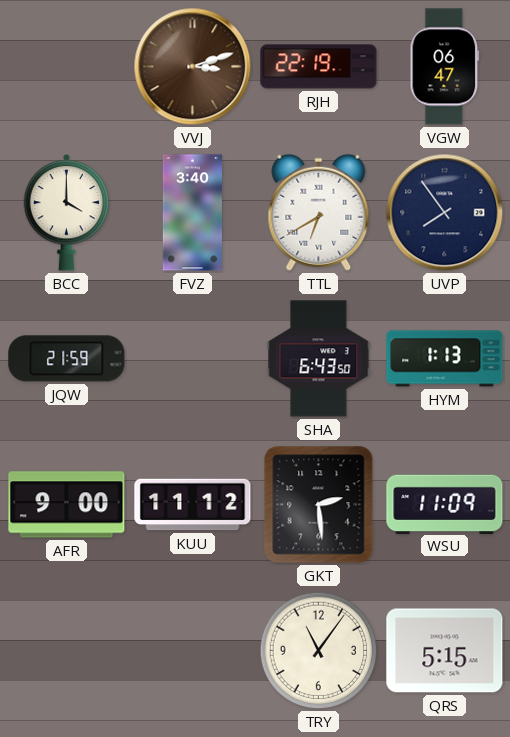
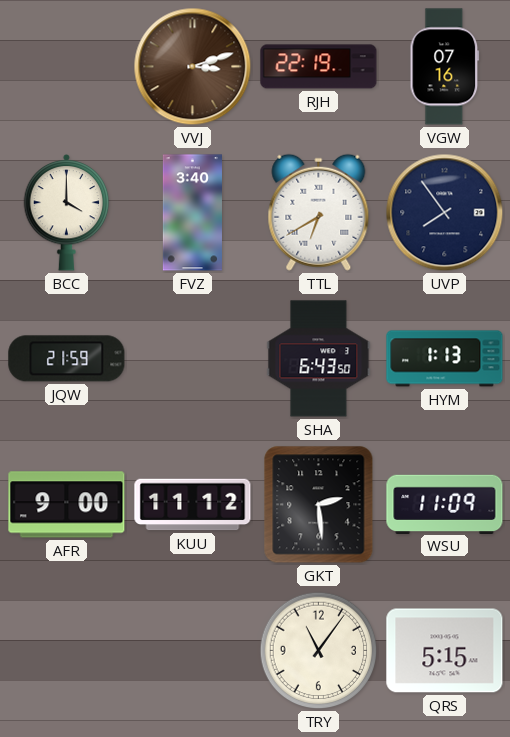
VGW: 06:47 -> 07:16
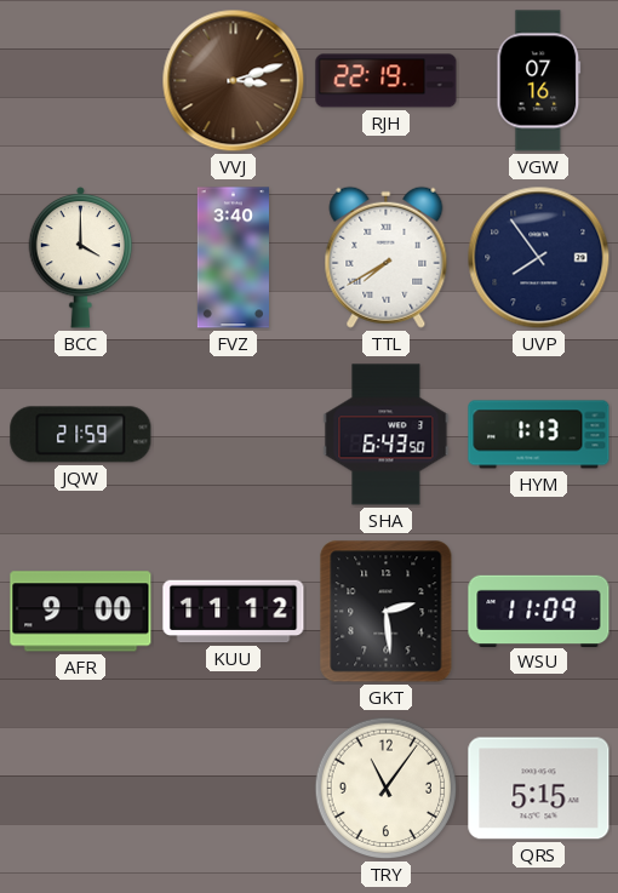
TTL: 6:40 -> 7:40
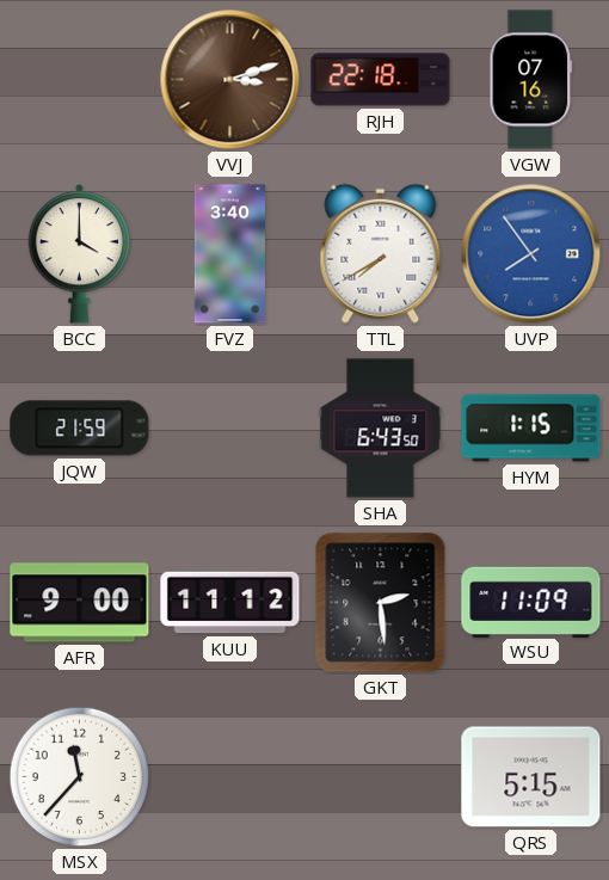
RJH: 22:19 -> 22:18
UVP dial: navy -> blue
HYM: 1:13 -> 1:15
MSX: none -> 11:37
TRY: 11:06 -> none
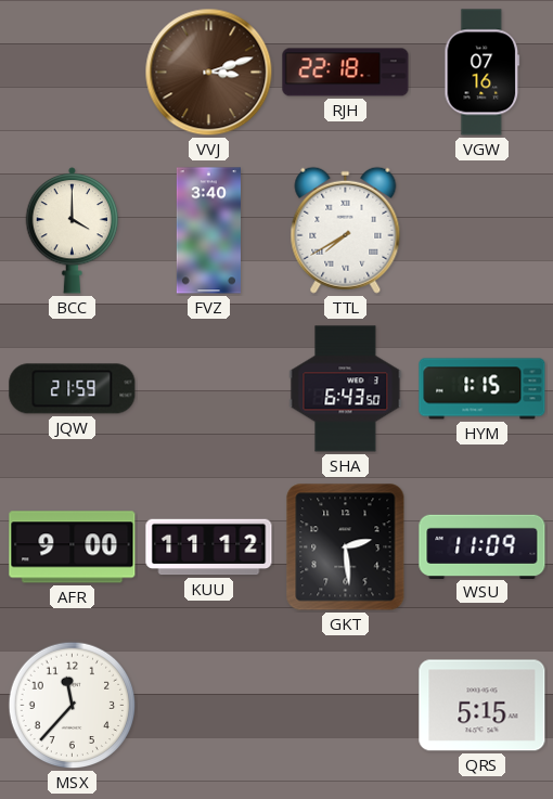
UVP: 7:54 -> none
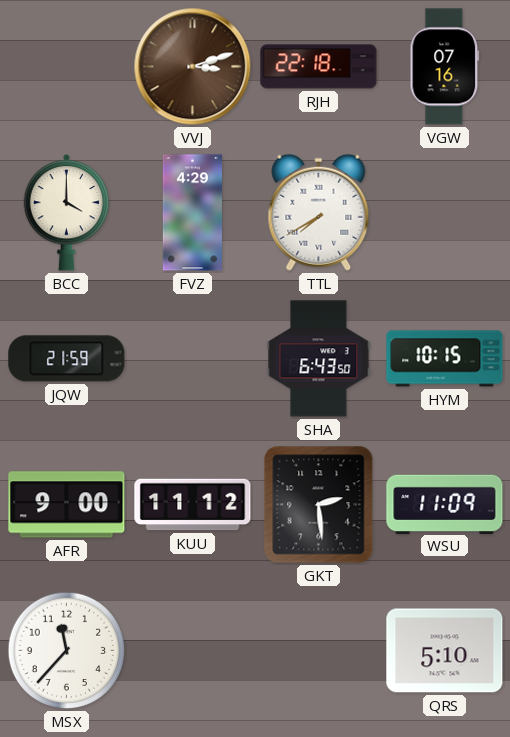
FVZ: 3:40 -> 4:29
HYM: 1:15 -> 10:15
QRS: 5:15 -> 5:10
